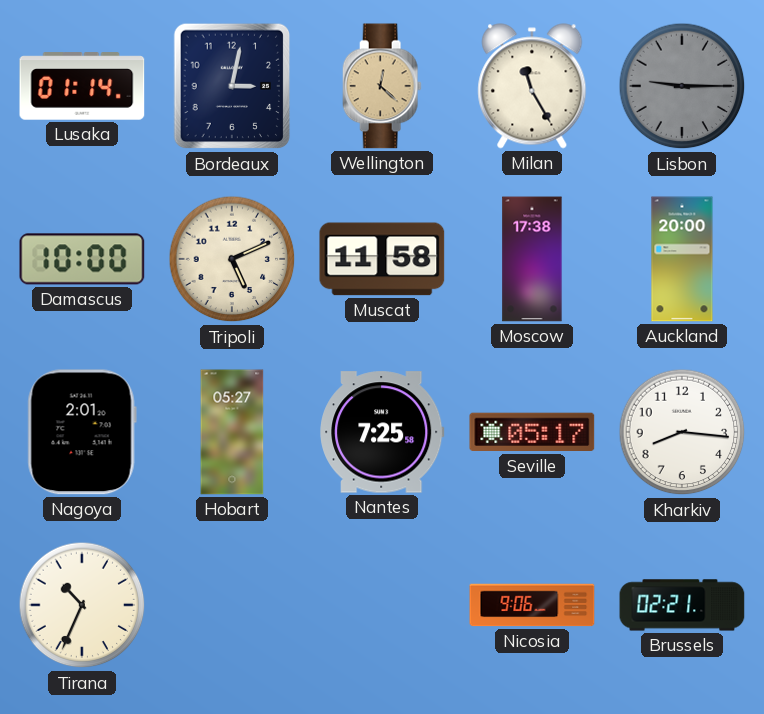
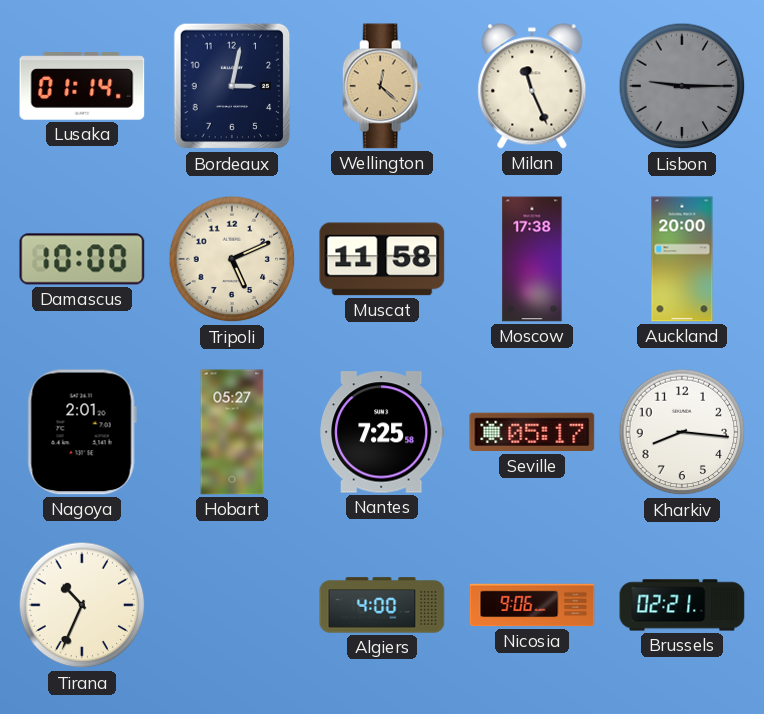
Milan: 11:25 -> 11:26
Algiers: none -> 4:00
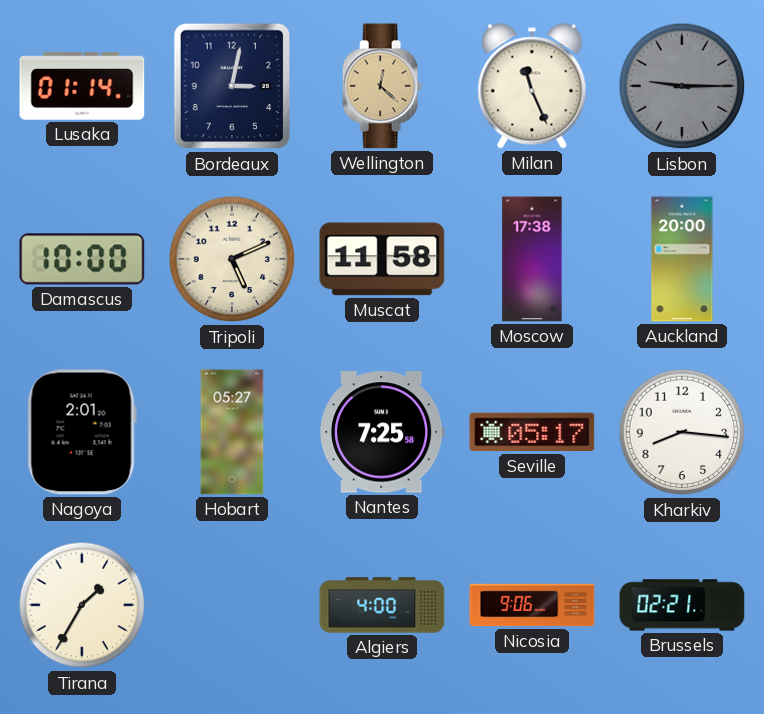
Tirana: 10:34 -> 1:35
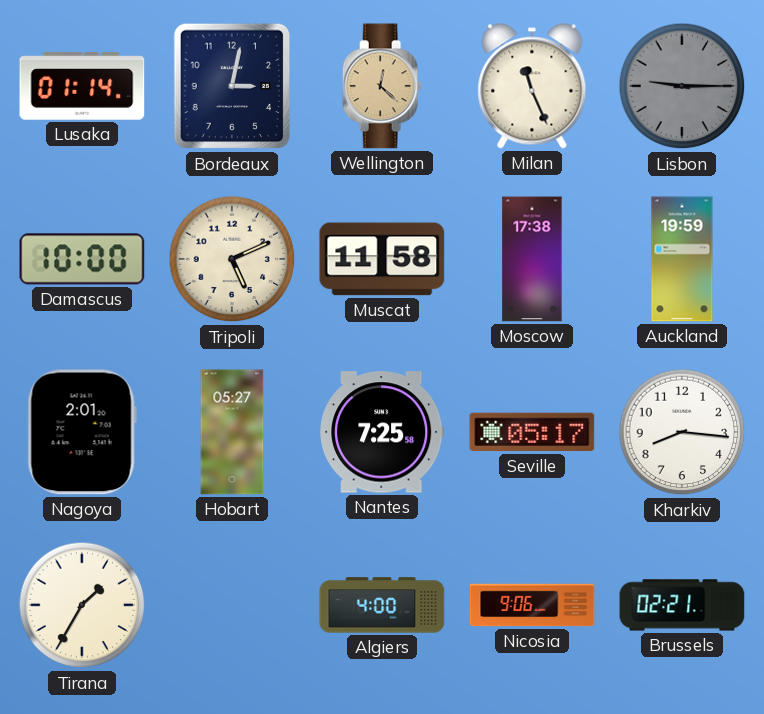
Auckland: 20:00 -> 19:59
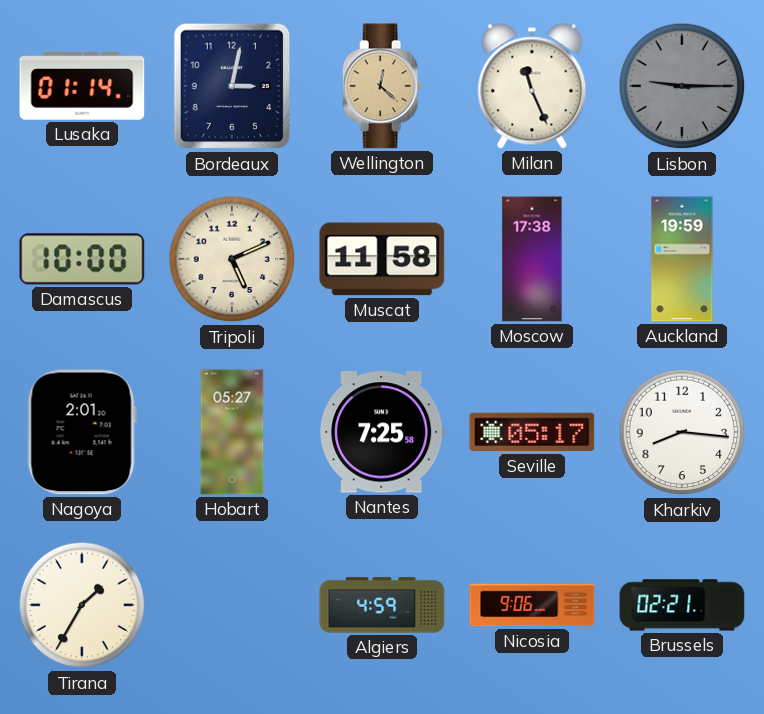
Algiers: 4:00 -> 4:59
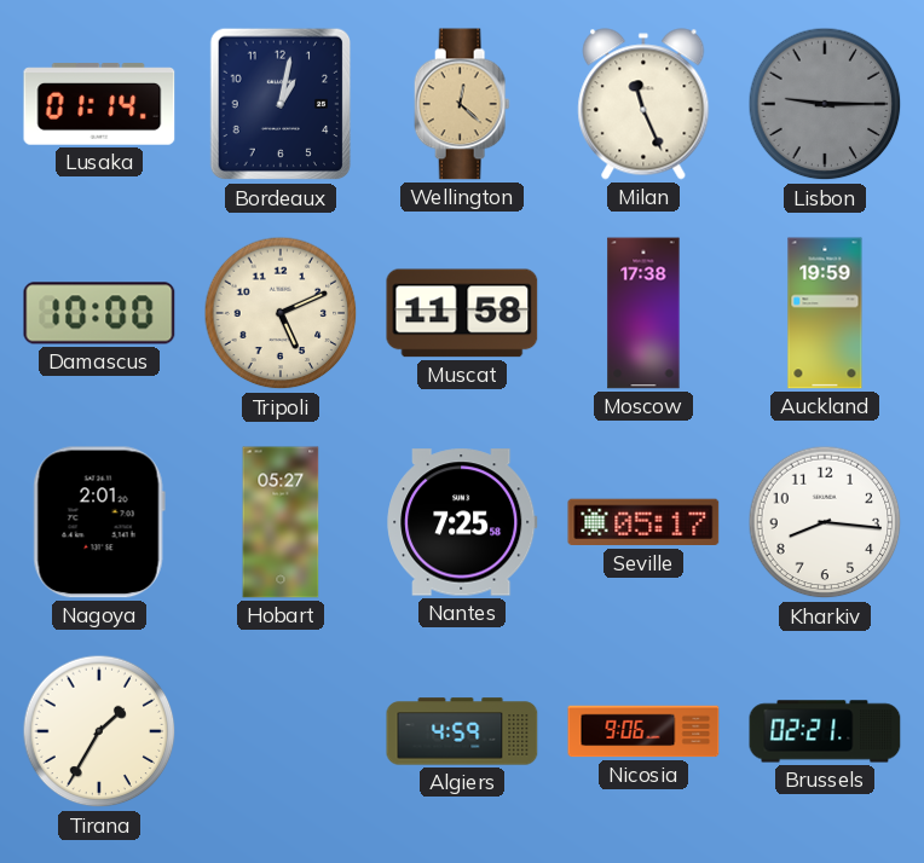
Bordeaux: 3:02 -> 1:02
